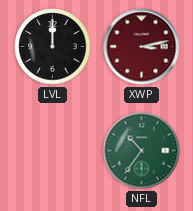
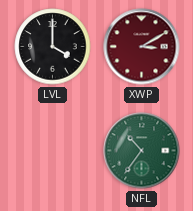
LVL: 12:00 -> 4:00
XWP: 3:13 -> 3:10
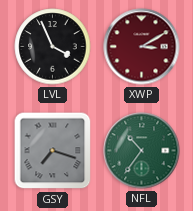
LVL: 4:00 -> 3:56
GSY: none -> 7:18
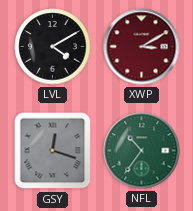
LVL: 3:56 -> 4:10
GSY: 7:18 -> 12:18
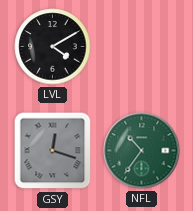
XWP: 3:10 -> none
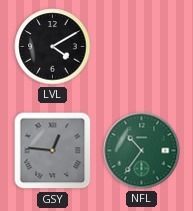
GSY: 12:18 -> 12:46
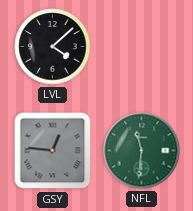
LVL: 4:10 -> 4:08
NFL: 10:36 -> 11:31
